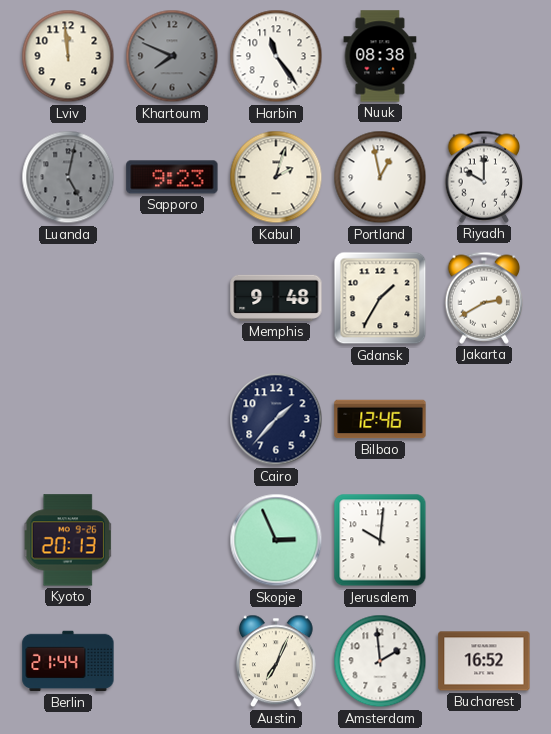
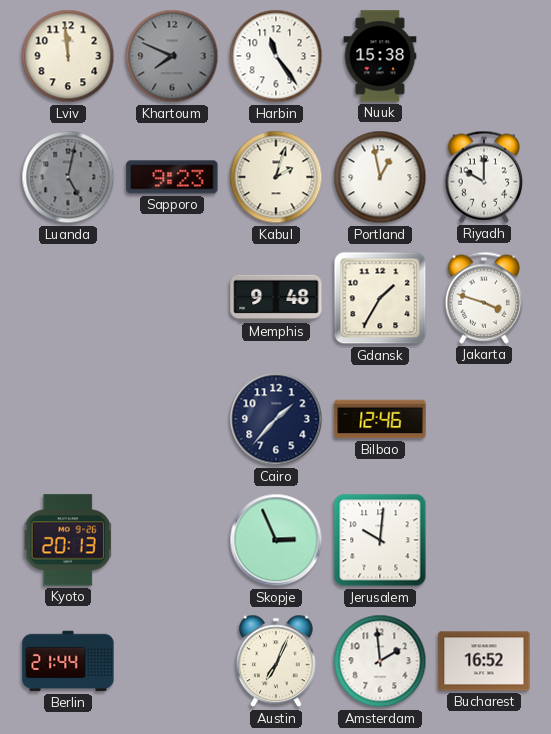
Nuuk: 08:38 -> 15:38
Jakarta: 2:40 -> 3:48
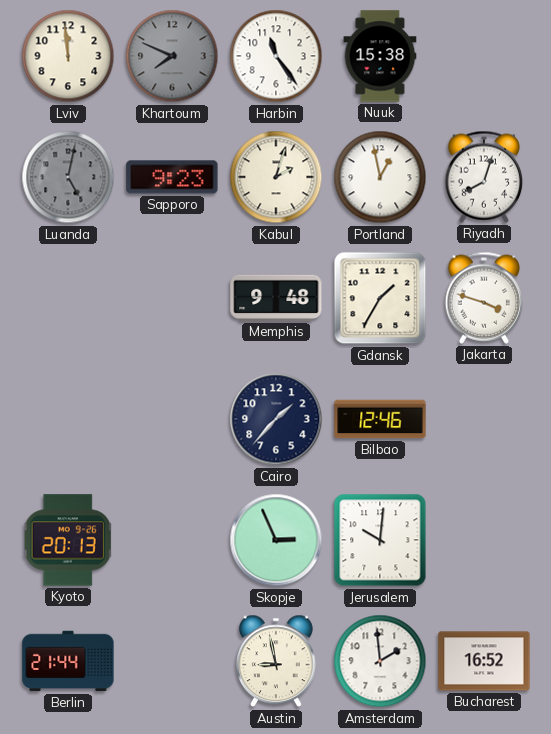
Riyadh: 10:00 -> 8:03
Austin: 7:04 -> 8:58
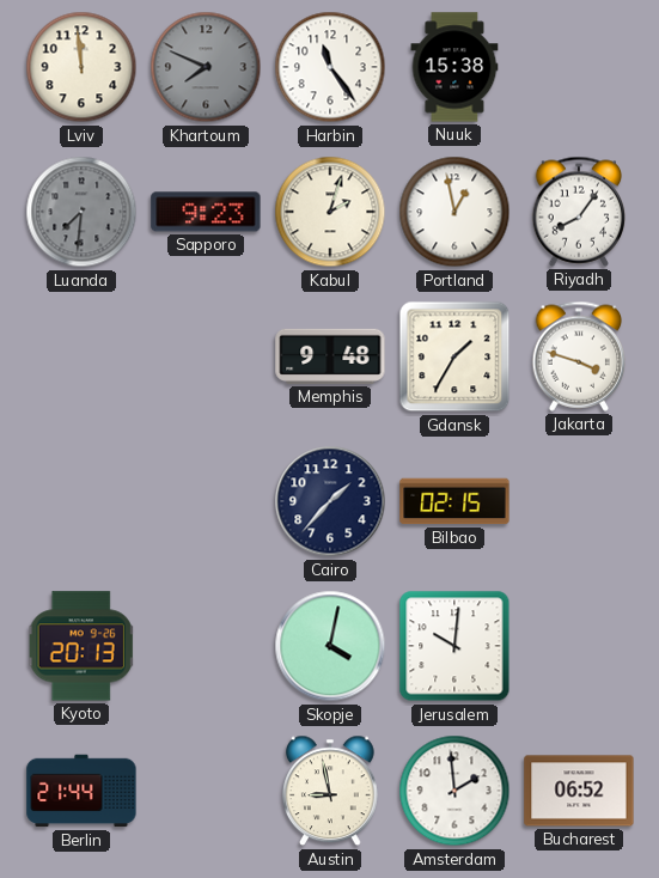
Luanda: 5:02 -> 7:31
Riyadh: 8:03 -> 8:06
Bilbao: 12:46 -> 02:15
Skopje: 2:56 -> 4:02
Bucharest: 16:52 -> 06:52
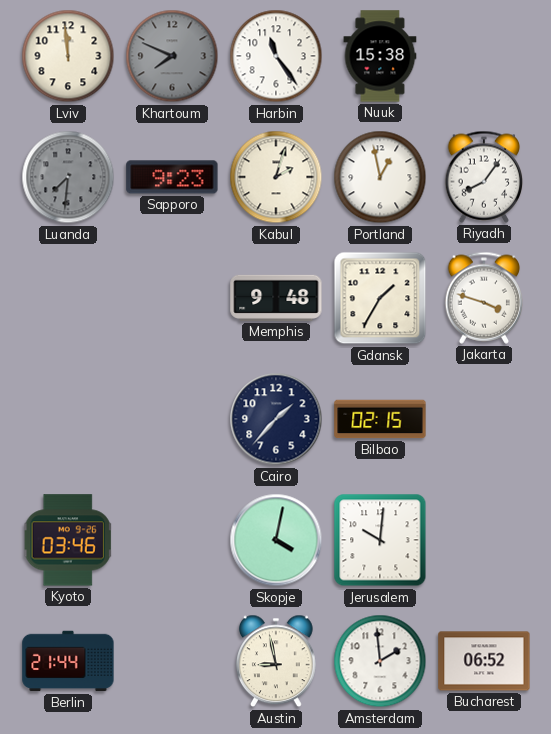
Kyoto: 20:13 -> 03:46
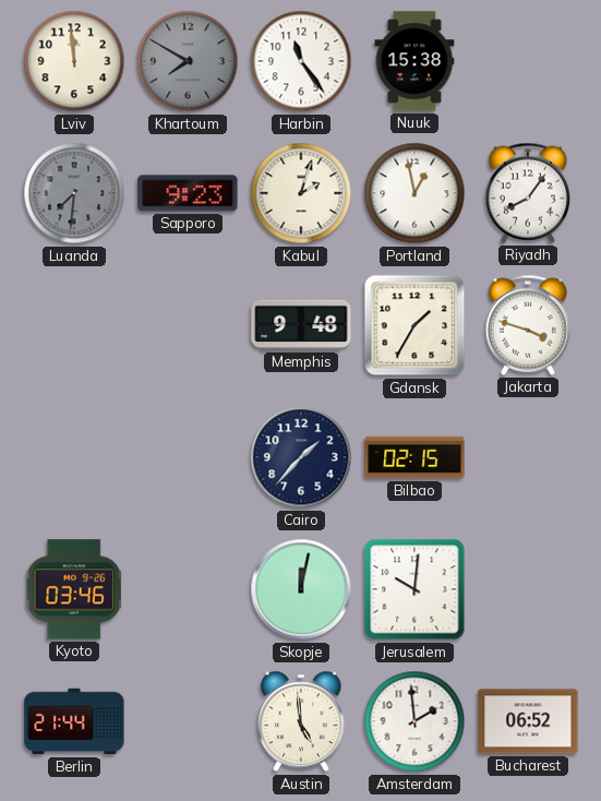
Khartoum: 7:49 -> 7:50
Skopje: 4:02 -> 12:02
Austin: 8:58 -> 4:59
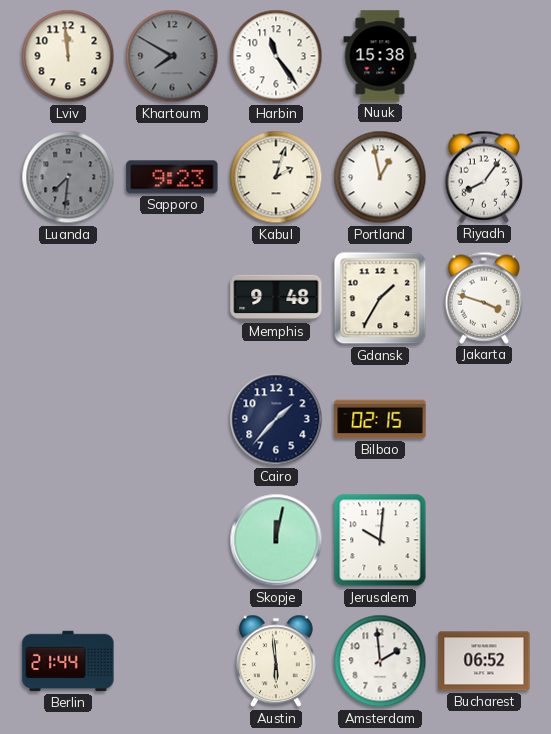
Kyoto: 03:46 -> none
Austin: 4:59 -> 5:59
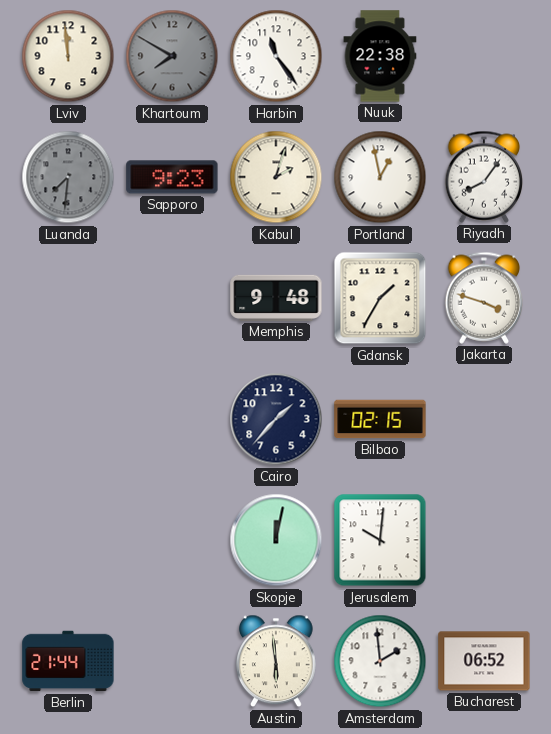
Nuuk: 15:38 -> 22:38
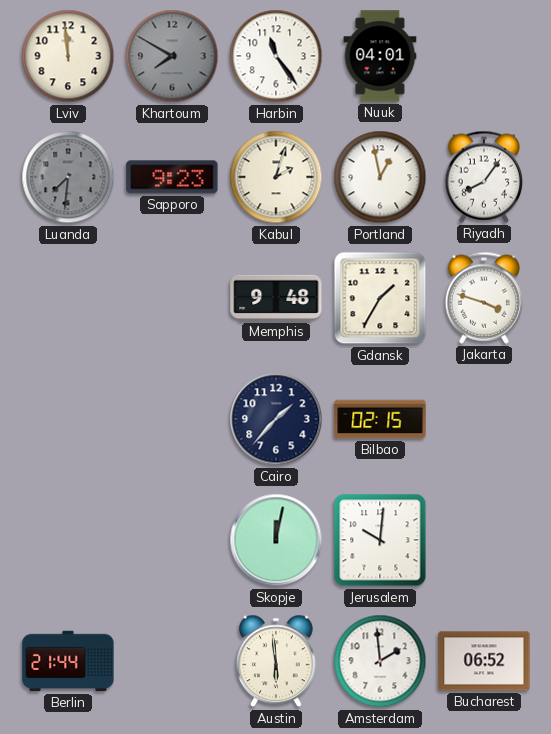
Nuuk: 22:38 -> 04:01
